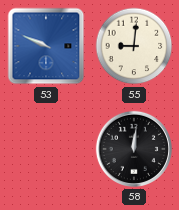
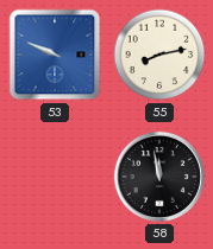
55: 9:01 -> 8:13
58: 12:01 -> 11:58
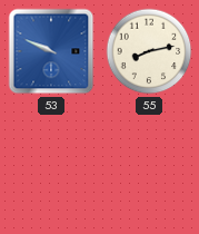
58: 11:58 -> none
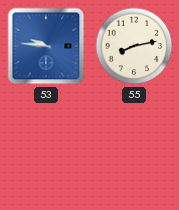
53: 9:49 -> 9:46
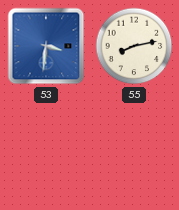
53: 9:46 -> 3:31
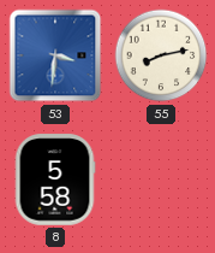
8: none -> 5:58
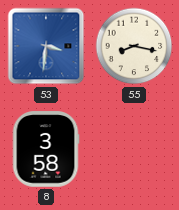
55: 8:13 -> 8:17
8: 5:58 -> 3:58
